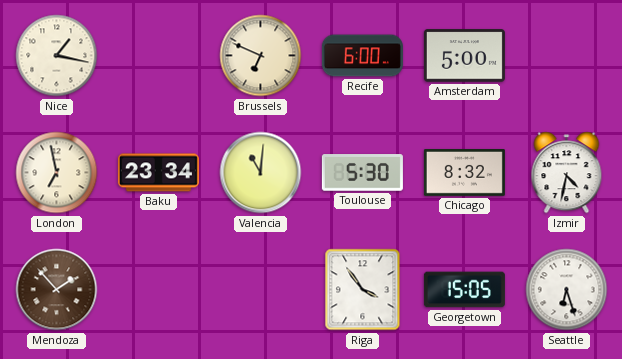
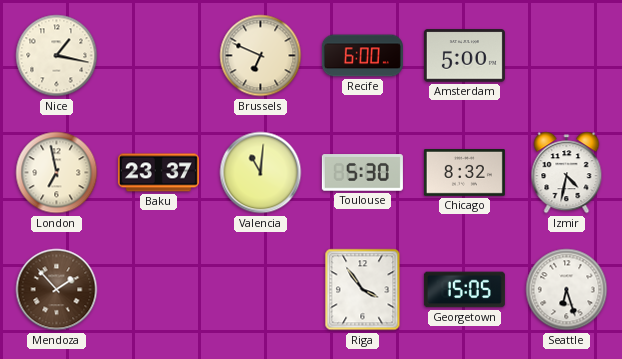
Baku: 23:34 -> 23:37
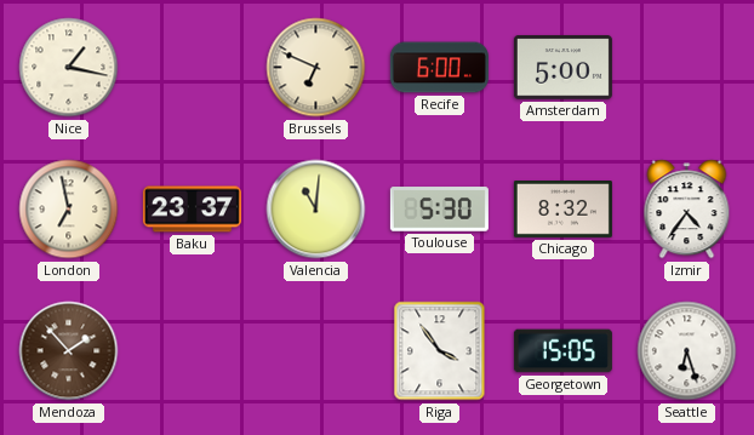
Izmir: 4:32 -> 4:36
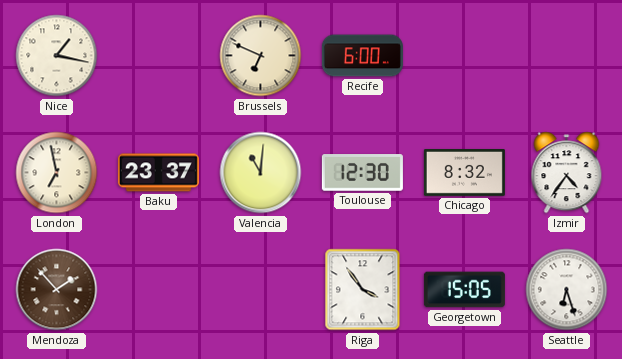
Amsterdam: 5:00 -> none
Toulouse: 5:30 -> 12:30
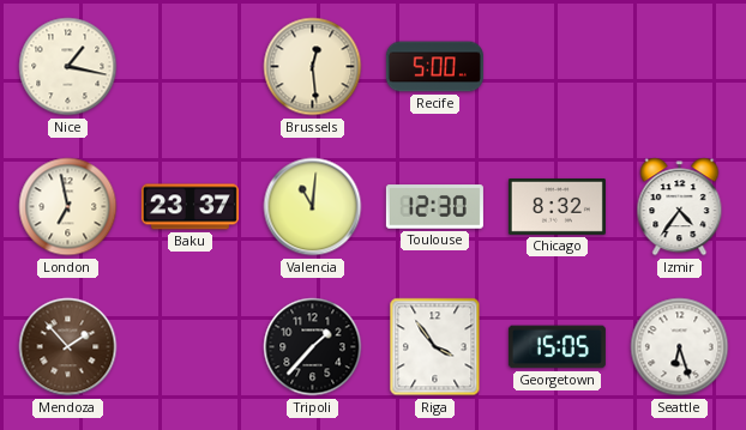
Brussels: 6:49 -> 12:29
Recife: 6:00 -> 5:00
Tripoli: none -> 1:37
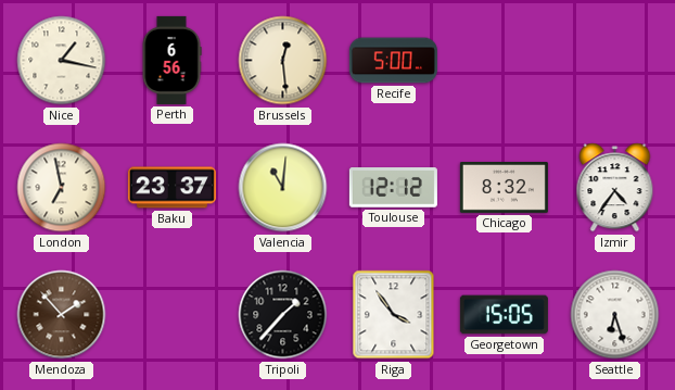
Perth: none -> 6:56
Toulouse: 12:30 -> 12:12
